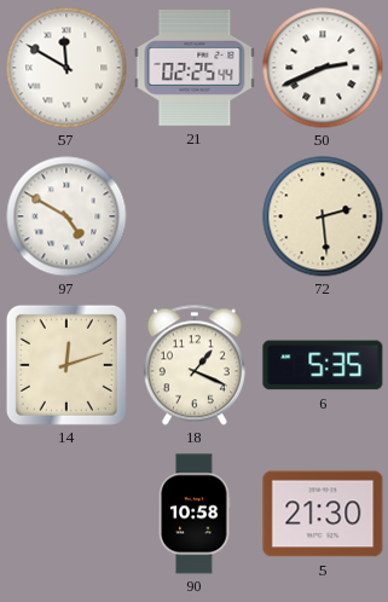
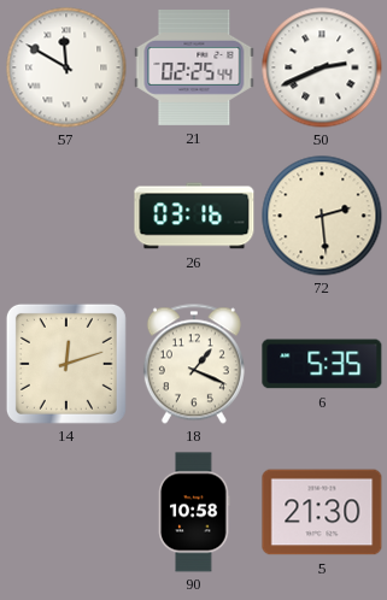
97: 4:50 -> none
26: none -> 03:16
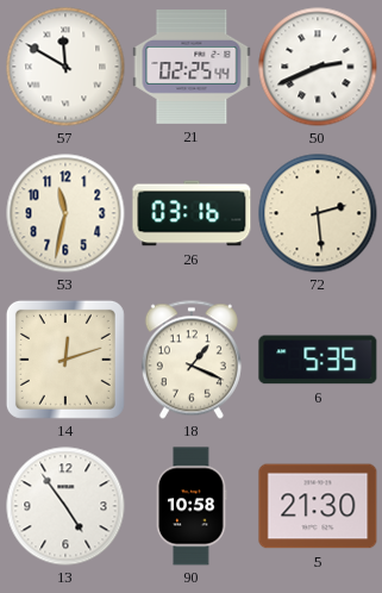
53: none -> 11:32
13: none -> 4:54
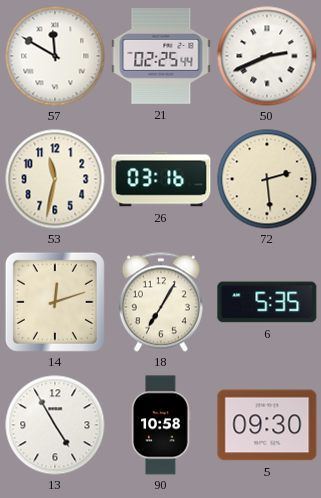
18: 1:19 -> 7:05
13: 4:54 -> 4:55
5: 21:30 -> 09:30
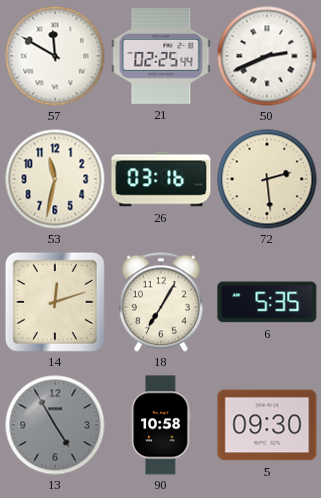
13 dial: white -> grey
